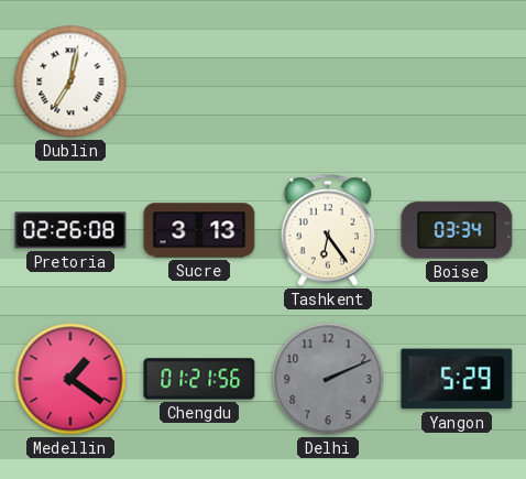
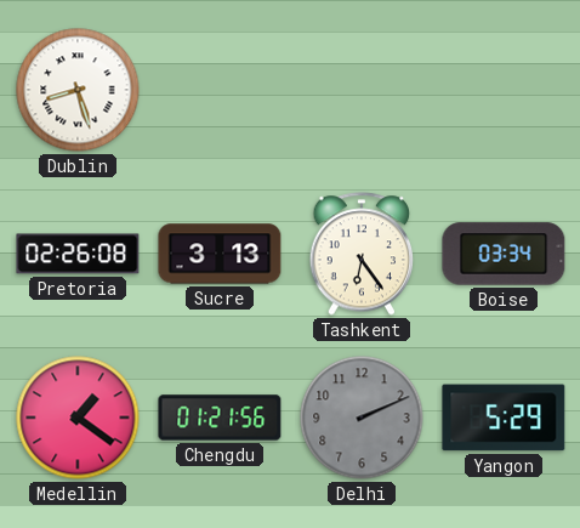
Dublin: 7:02 -> 8:27
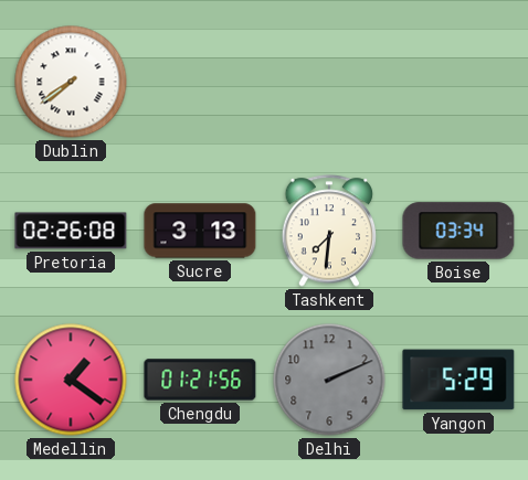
Dublin: 8:27 -> 7:39
Tashkent: 6:24 -> 7:31
